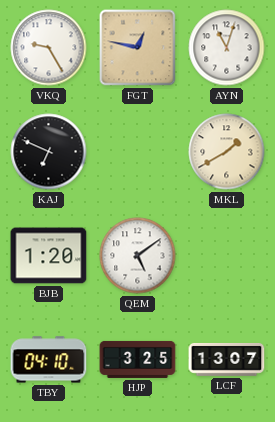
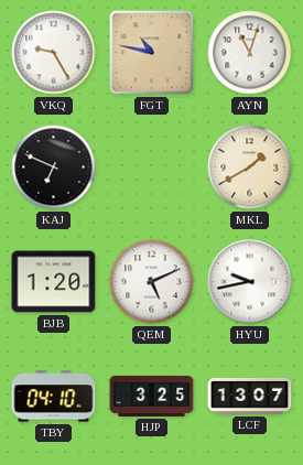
FGT: 12:47 -> 10:47
QEM: 5:09 -> 5:11
HYU: none -> 9:43
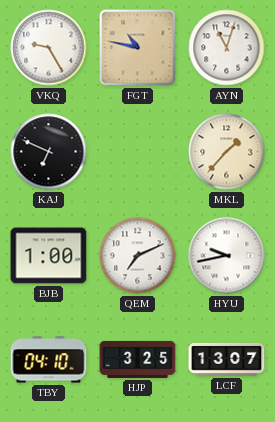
MKL: 1:40 -> 1:37
BJB: 1:20 -> 1:00
QEM: 5:11 -> 7:11
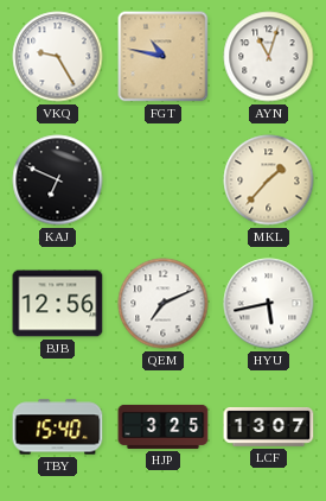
BJB: 1:00 -> 12:56
HYU: 9:43 -> 5:43
TBY: 04:10 -> 15:40
